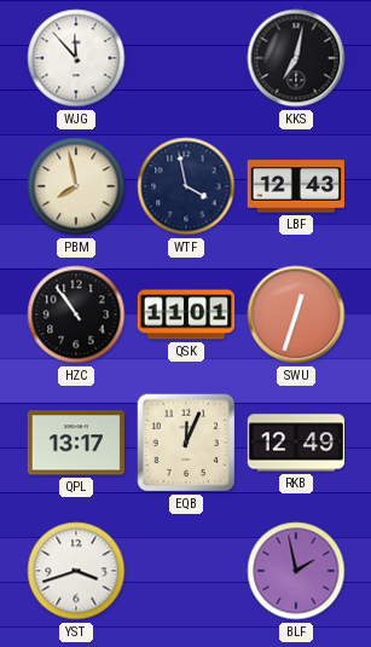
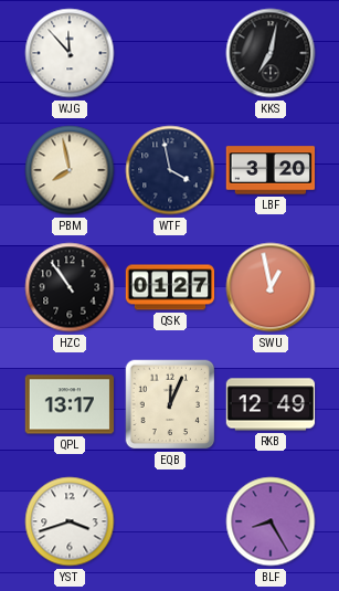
LBF: 12:43 -> 3:20
QSK: 11:01 -> 01:27
SWU: 12:33 -> 12:58
BLF: 1:58 -> 8:25
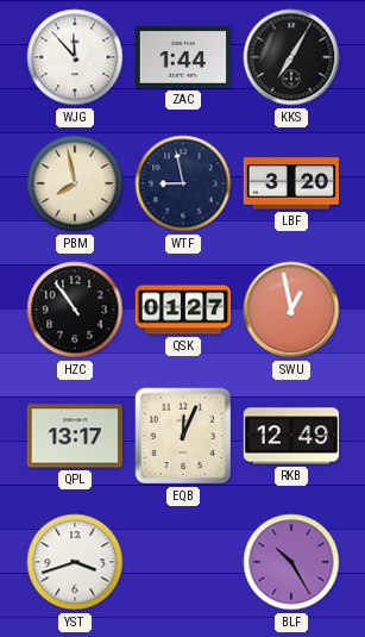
ZAC: none -> 1:44
KKS: 7:02 -> 7:05
WTF: 3:58 -> 8:58
BLF: 8:25 -> 10:25
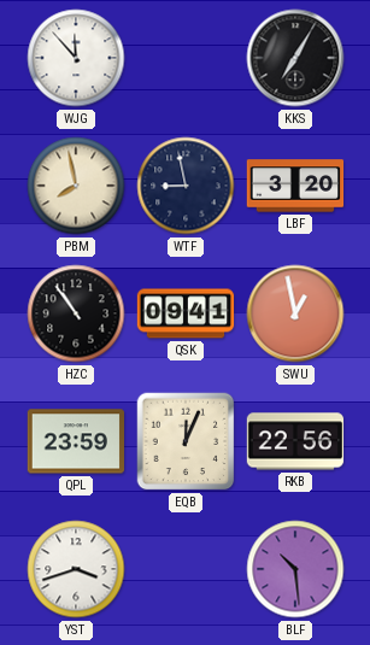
ZAC: 1:44 -> none
QSK: 01:27 -> 09:41
QPL: 13:17 -> 23:59
RKB: 12:49 -> 22:56
BLF: 10:25 -> 10:29
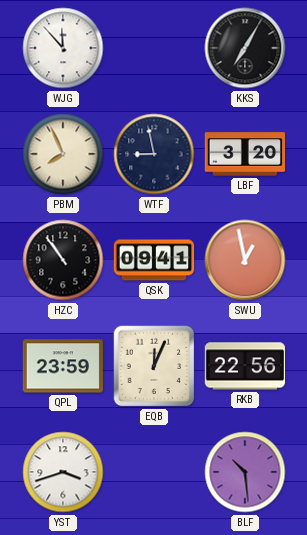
PBM: 7:58 -> 7:56
